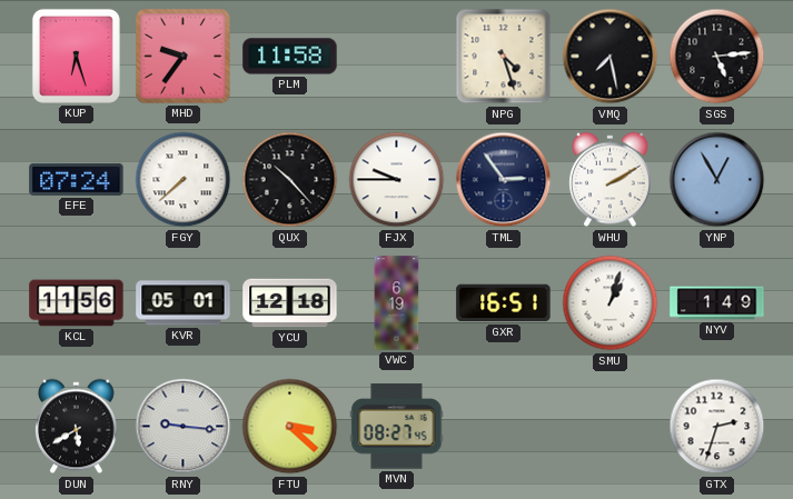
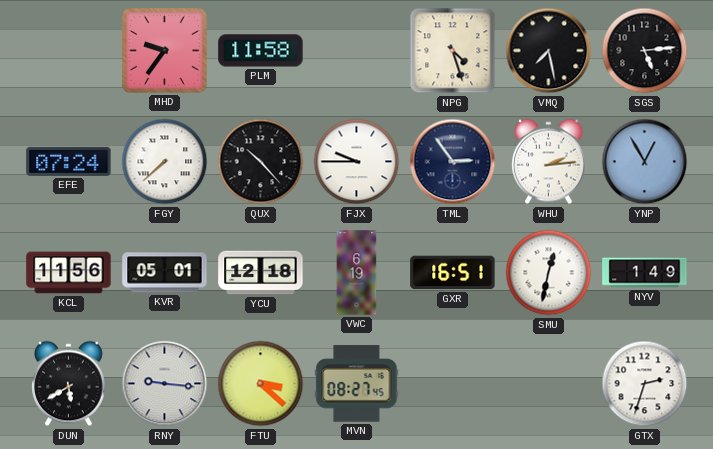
KUP: 6:27 -> none
WHU: 2:10 -> 2:14
SMU: 1:03 -> 12:32
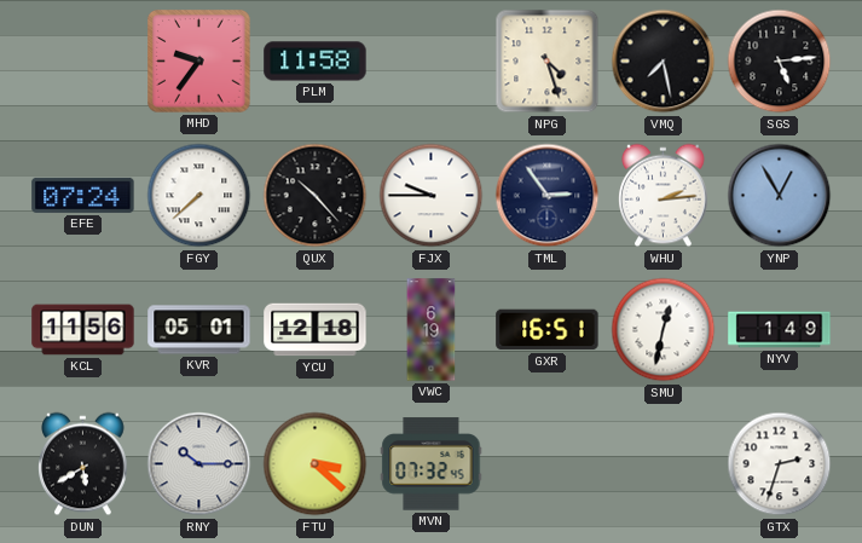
RNY: 9:16 -> 10:15
MVN: 08:27 -> 07:32
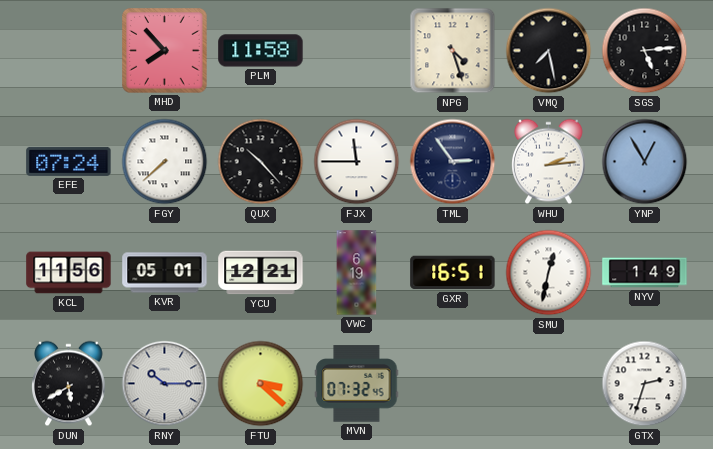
MHD: 9:36 -> 7:53
FJX: 9:45 -> 11:45
YCU: 12:18 -> 12:21
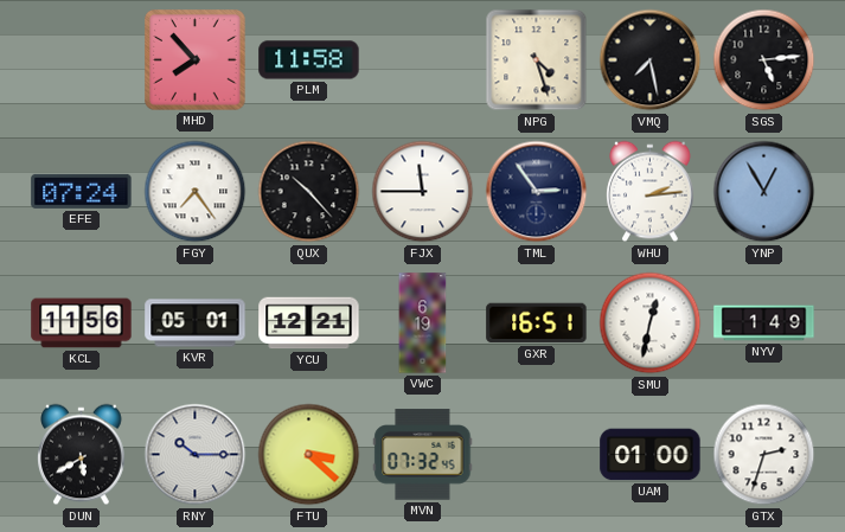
FGY: 7:38 -> 7:24
UAM: none -> 01:00
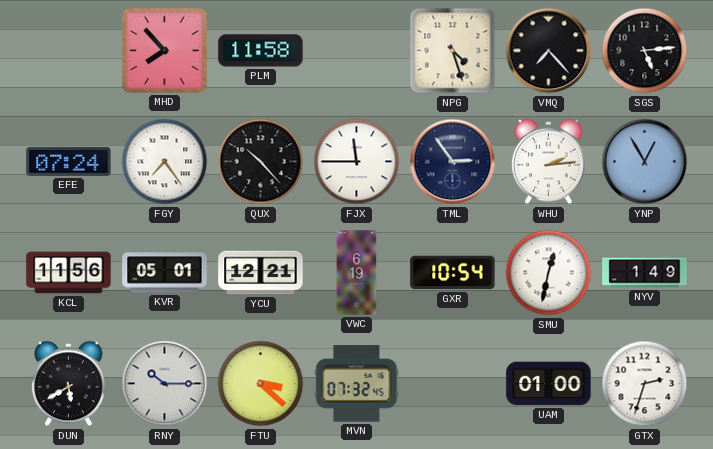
VMQ: 7:28 -> 7:23
GXR: 16:51 -> 10:54
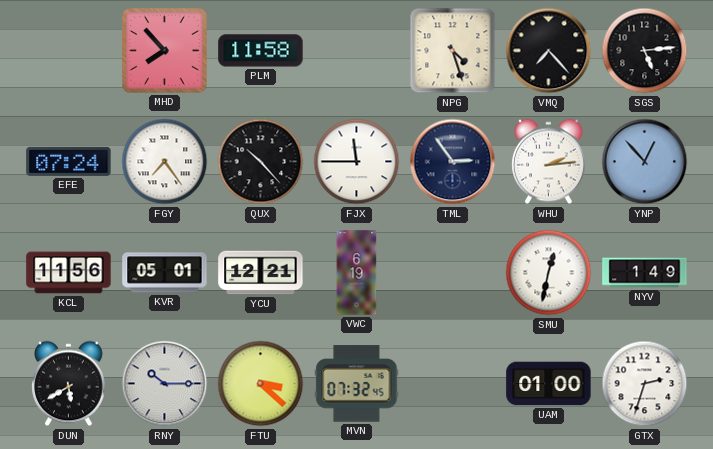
YNP: 12:55 -> 12:53
GXR: 10:54 -> none
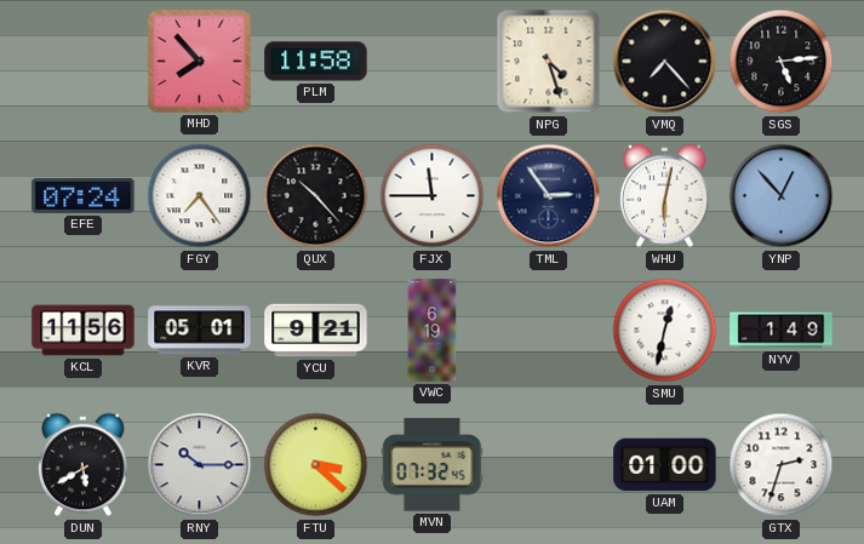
WHU: 2:14 -> 6:02
YCU: 12:21 -> 9:21
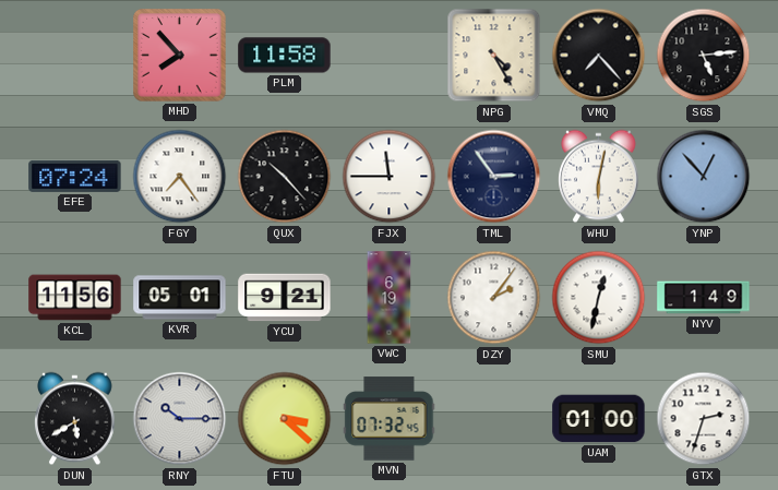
NPG: 4:27 -> 4:25
DZY: none -> 2:06
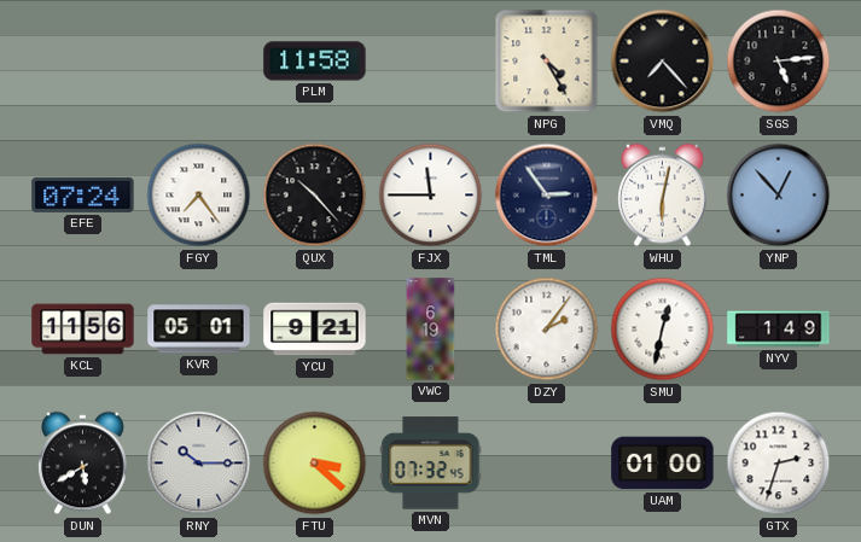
MHD: 7:53 -> none
